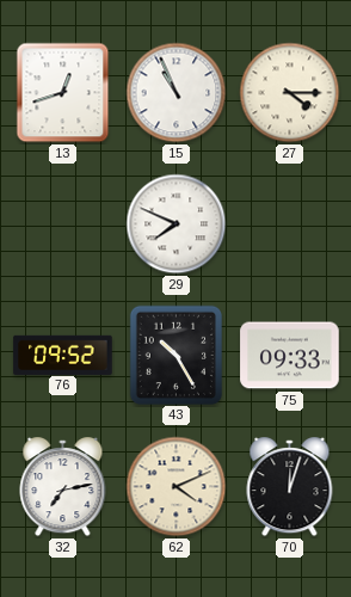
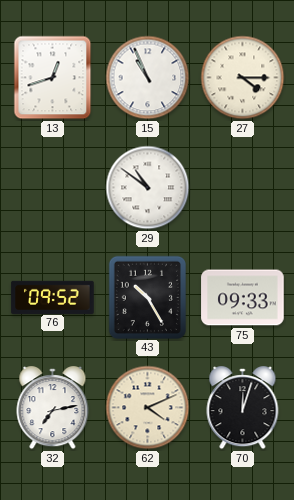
29: 7:49 -> 10:51
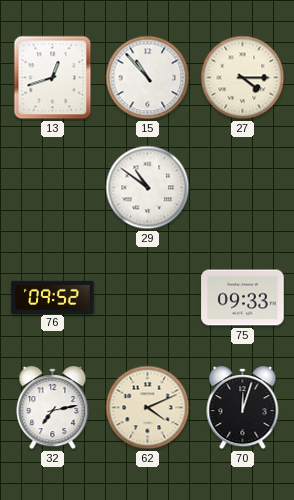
15: 10:56 -> 10:53
43: 10:25 -> none
